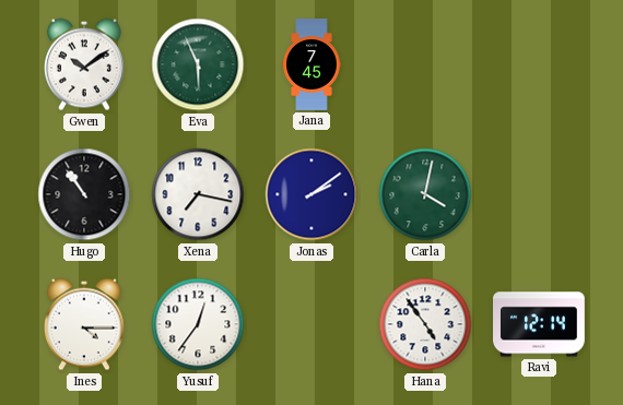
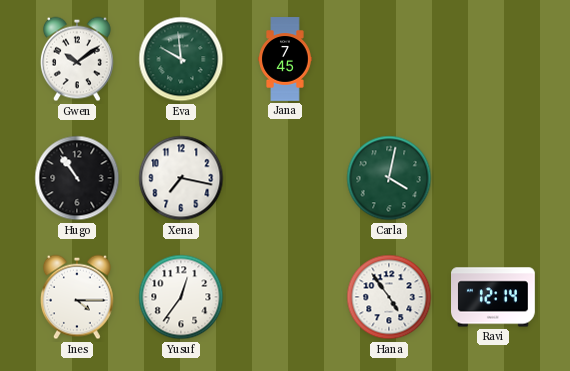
Eva: 5:56 -> 9:59
Jonas: 2:09 -> none
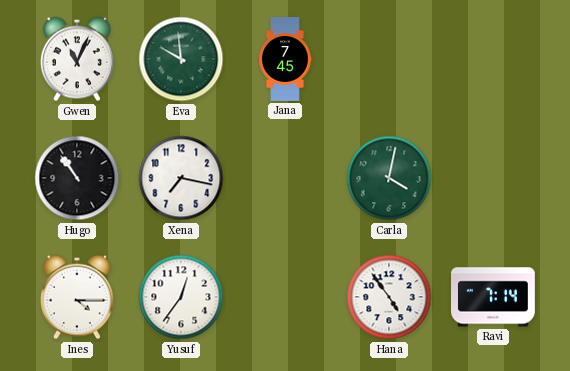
Gwen: 10:09 -> 11:04
Ravi: 12:14 -> 7:14
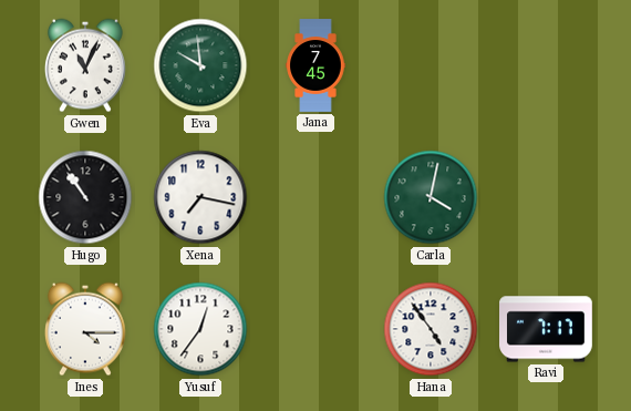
Ravi: 7:14 -> 7:17
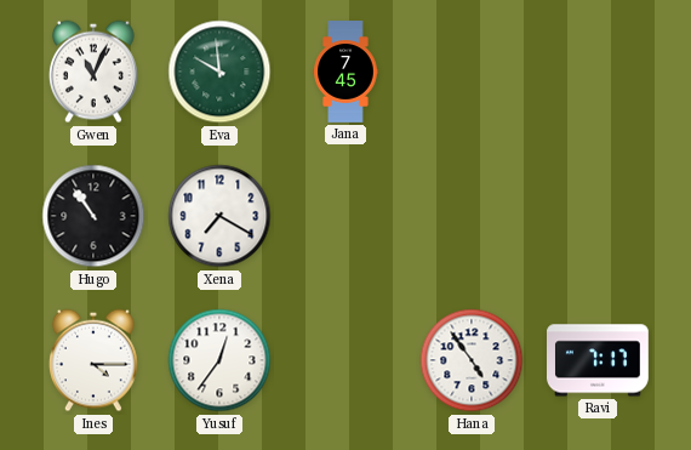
Xena: 7:17 -> 7:20
Carla: 4:02 -> none
